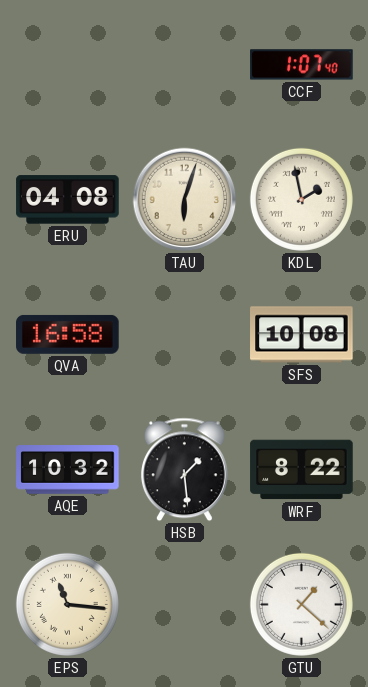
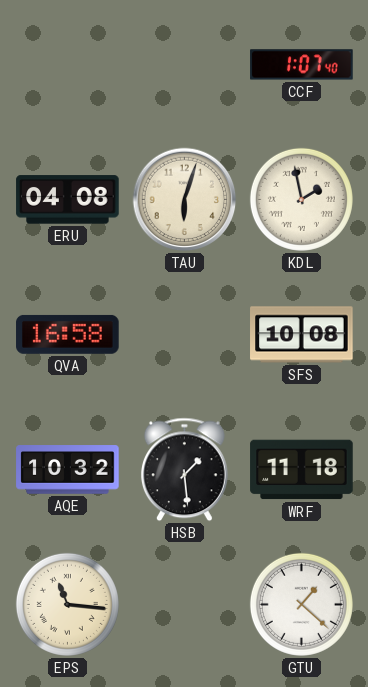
WRF: 8:22 -> 11:18
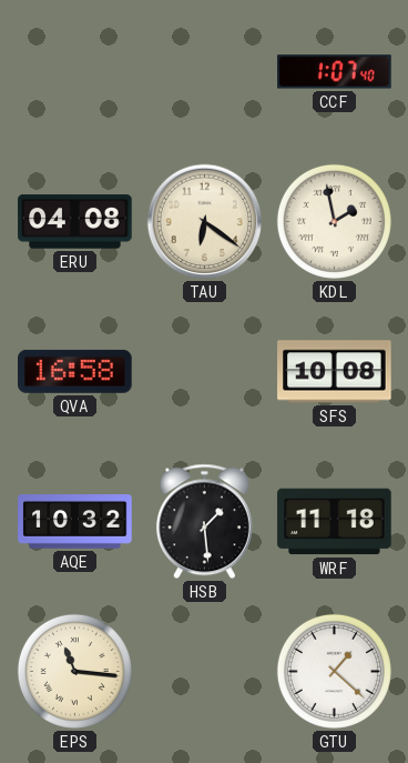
TAU: 6:03 -> 6:21
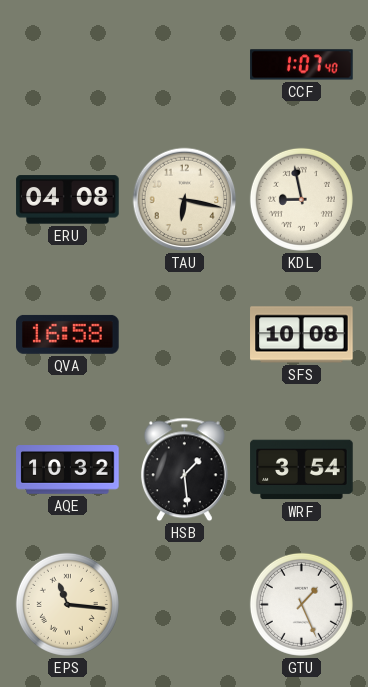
TAU: 6:21 -> 6:17
KDL: 1:58 -> 8:58
WRF: 11:18 -> 3:54
GTU: 1:22 -> 1:26
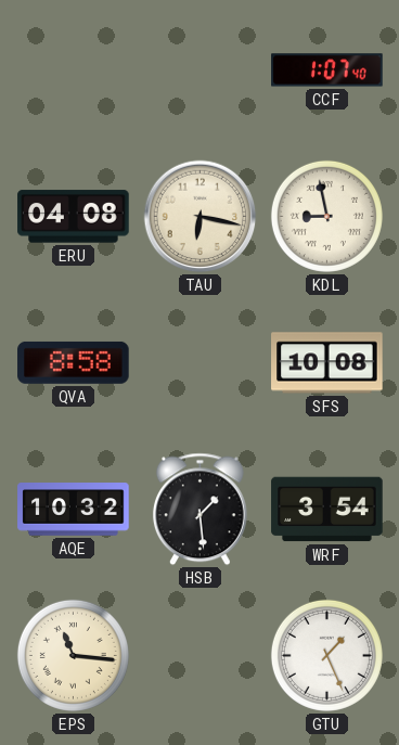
QVA: 16:58 -> 8:58
